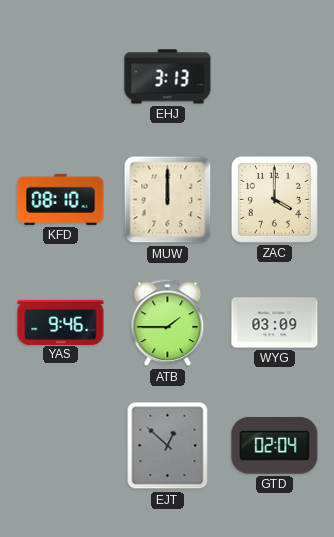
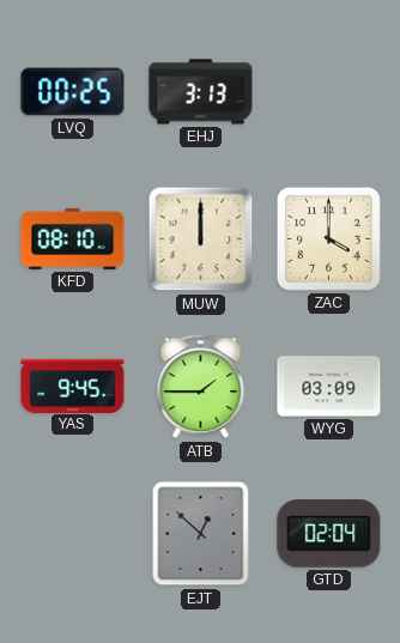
LVQ: none -> 00:25
YAS: 9:46 -> 9:45
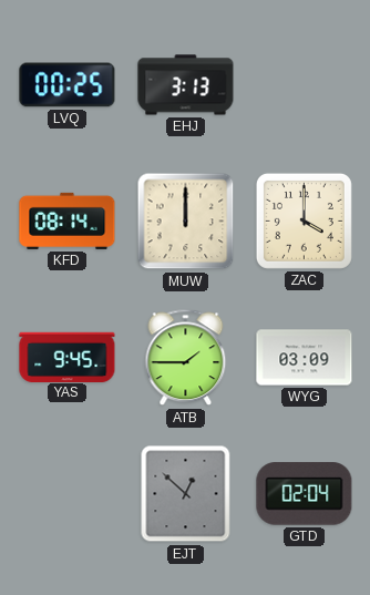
KFD: 08:10 -> 08:14
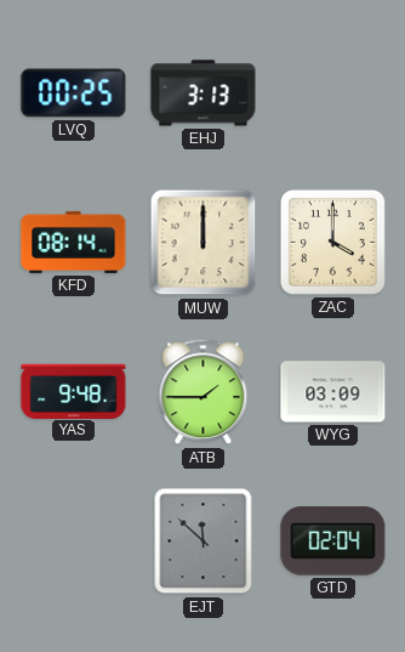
YAS: 9:45 -> 9:48
EJT: 12:52 -> 11:52
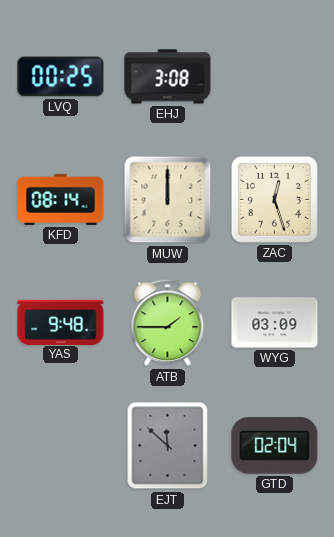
EHJ: 3:13 -> 3:08
ZAC: 4:00 -> 12:27
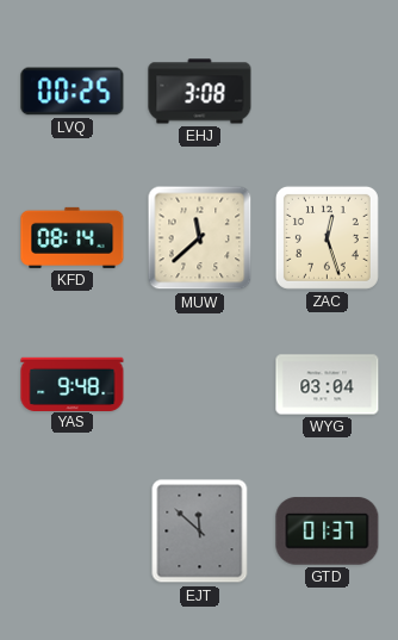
MUW: 12:00 -> 11:38
ATB: 1:45 -> none
WYG: 03:09 -> 03:04
GTD: 02:04 -> 01:37
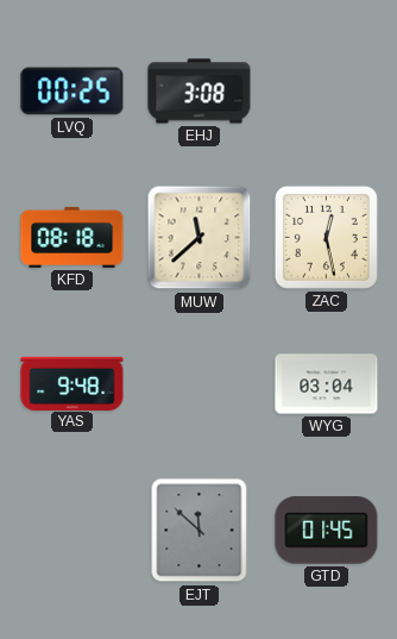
KFD: 08:14 -> 08:18
ZAC: 12:27 -> 12:28
GTD: 01:37 -> 01:45
